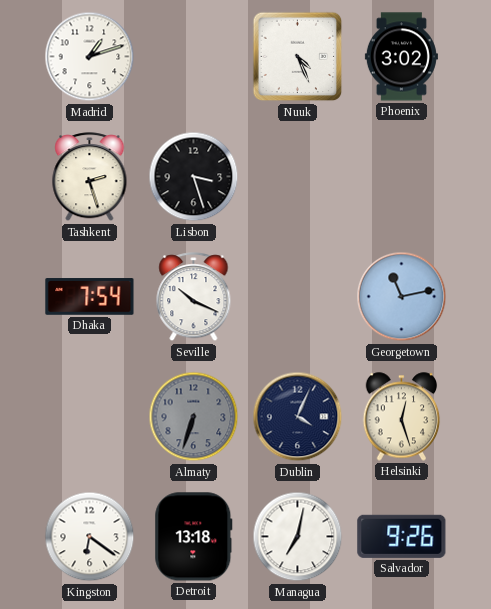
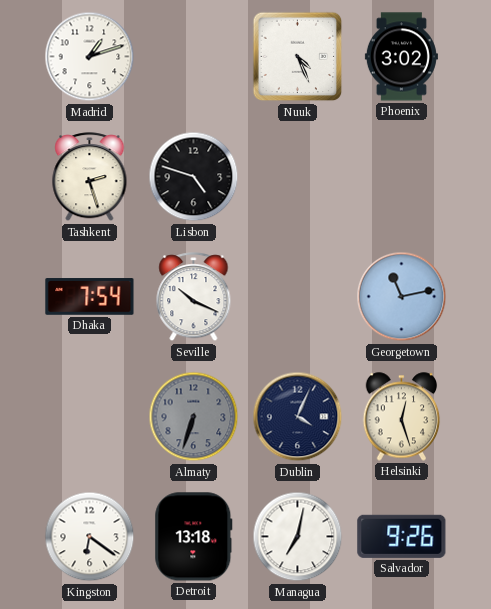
Lisbon: 3:27 -> 4:48
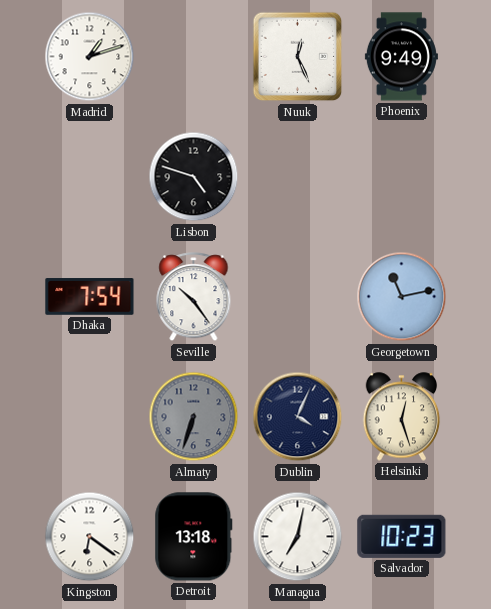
Nuuk: 4:26 -> 12:26
Phoenix: 3:02 -> 9:49
Tashkent: 2:27 -> none
Seville: 10:19 -> 10:24
Salvador: 9:26 -> 10:23
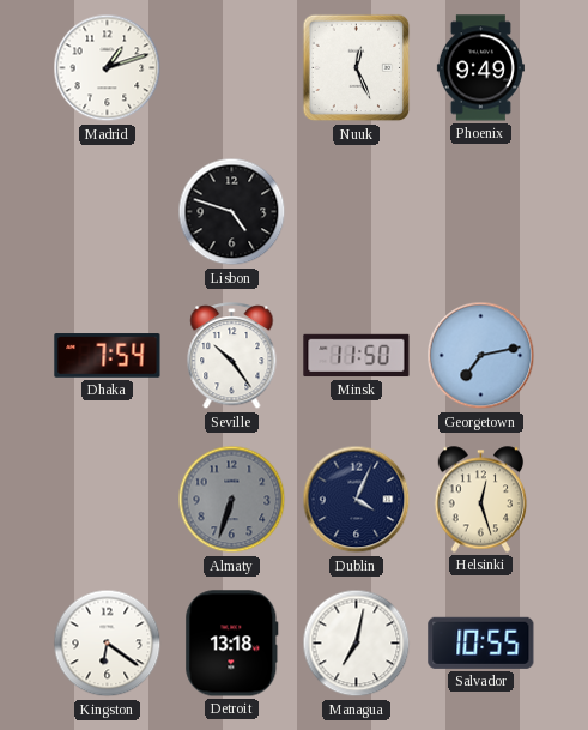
Minsk: none -> 11:50
Georgetown: 11:13 -> 7:13
Salvador: 10:23 -> 10:55
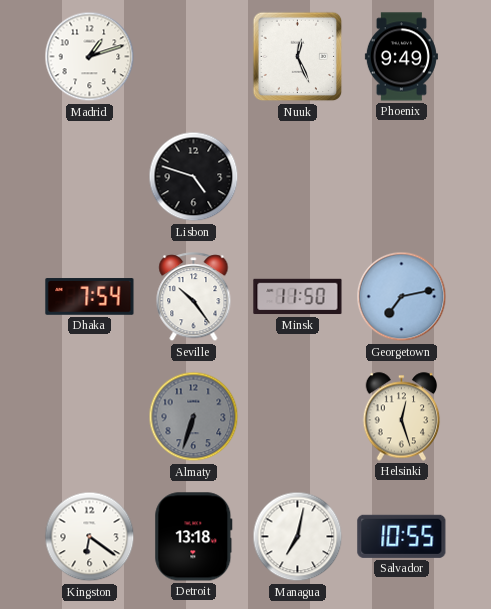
Dublin: 4:04 -> none
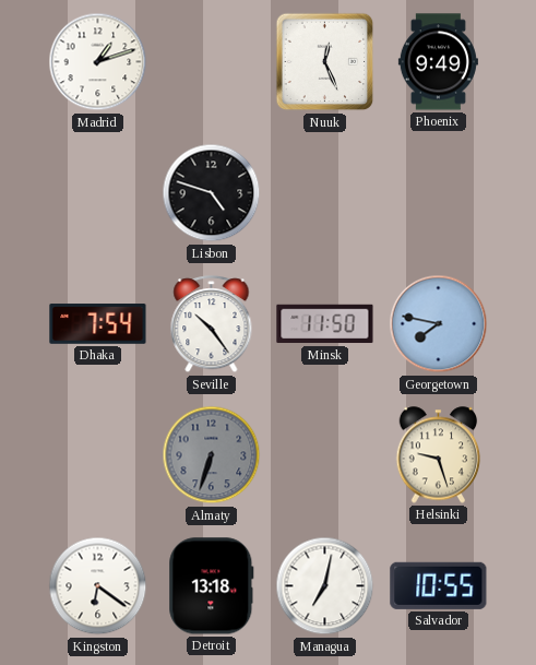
Georgetown: 7:13 -> 7:47
Helsinki: 12:27 -> 9:27
